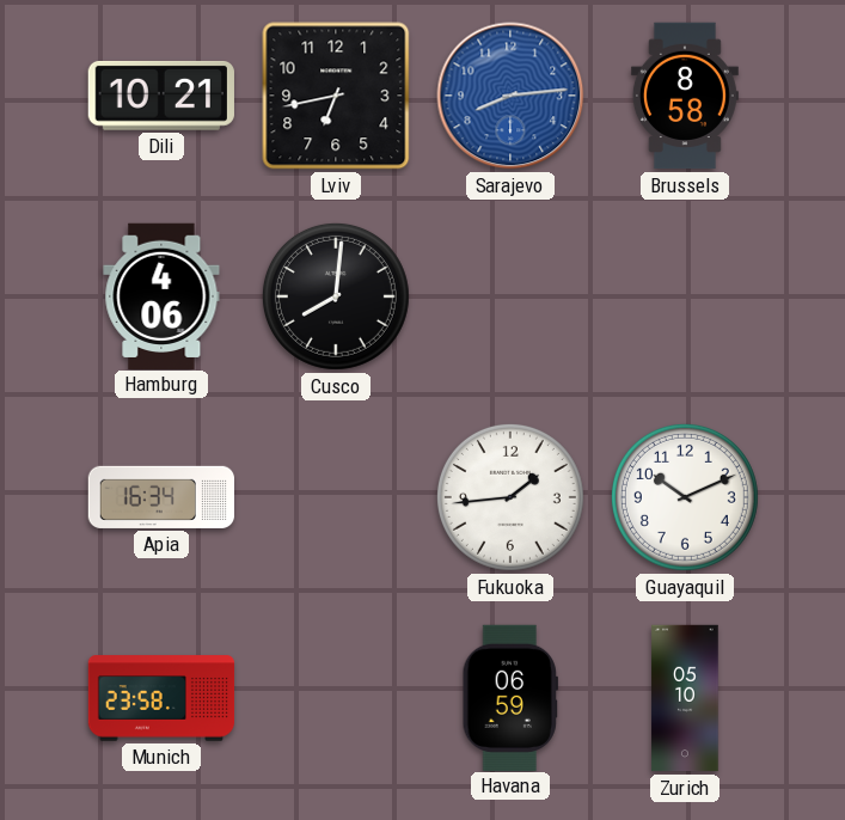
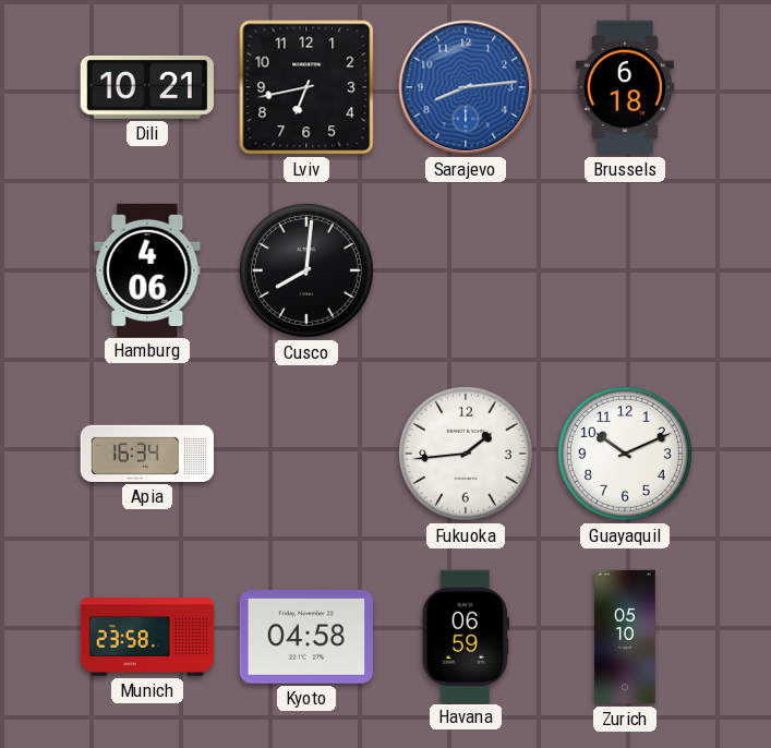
Brussels: 8:58 -> 6:18
Kyoto: none -> 04:58
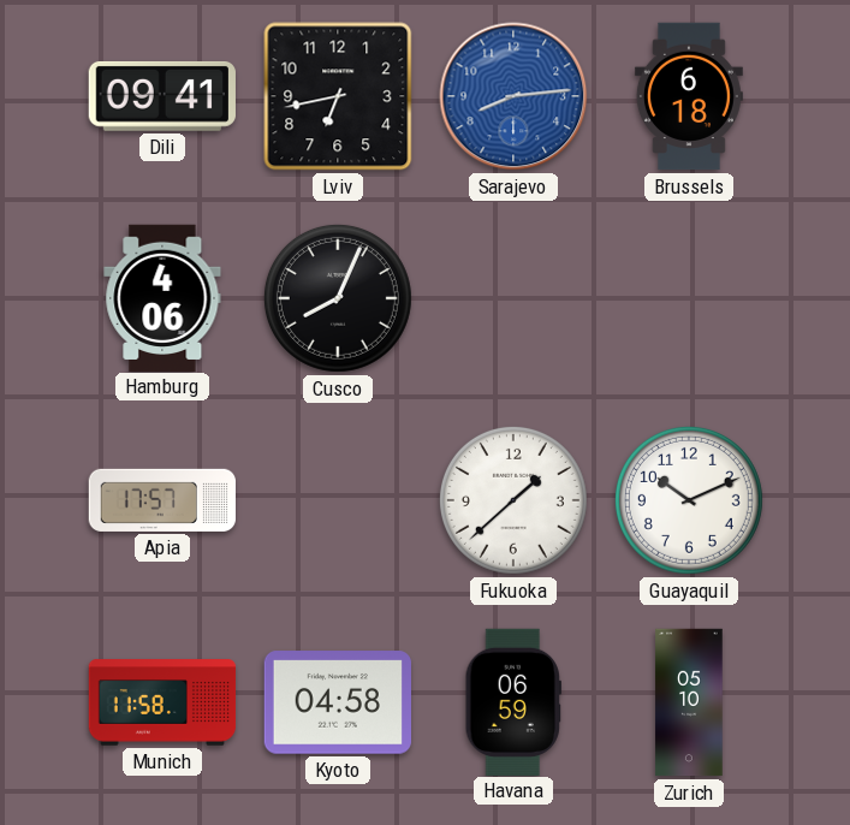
Dili: 10:21 -> 09:41
Cusco: 8:01 -> 8:04
Apia: 16:34 -> 17:57
Fukuoka: 1:44 -> 1:38
Munich: 23:58 -> 11:58
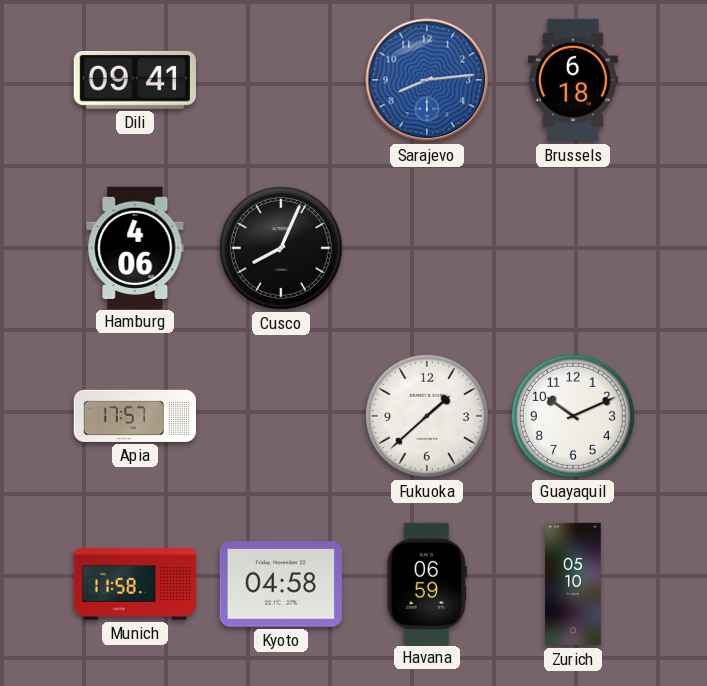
Lviv: 6:43 -> none
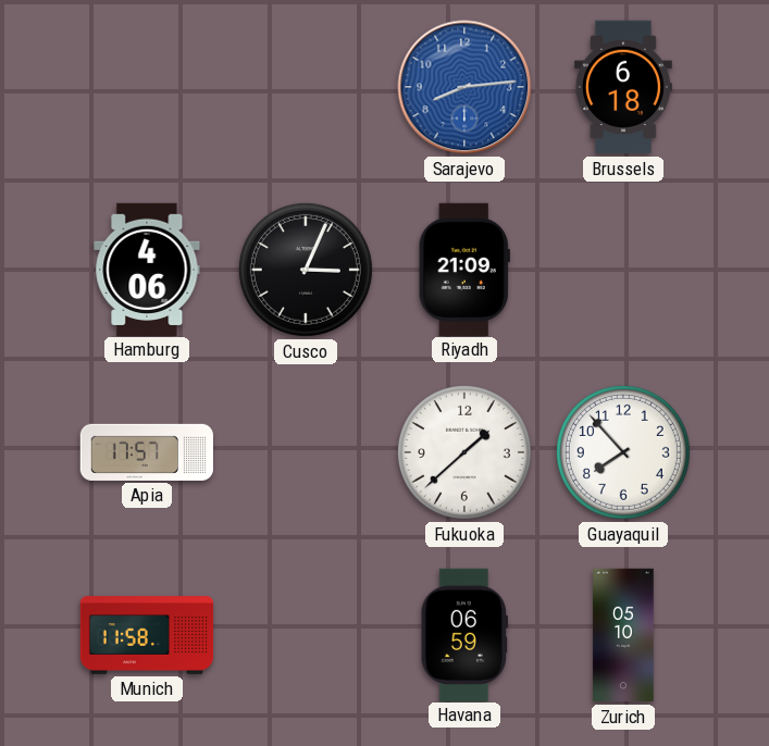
Dili: 09:41 -> none
Cusco: 8:04 -> 3:04
Riyadh: none -> 21:09
Guayaquil: 10:11 -> 7:53
Kyoto: 04:58 -> none
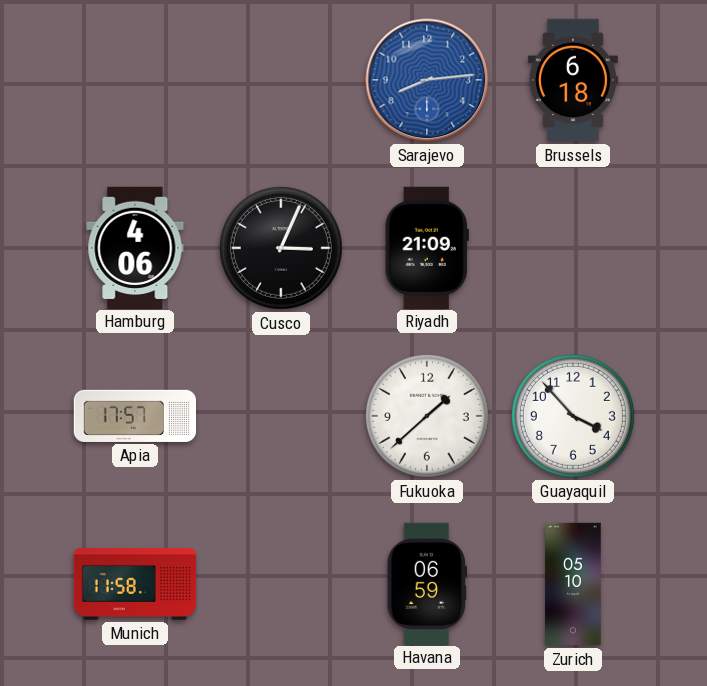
Guayaquil: 7:53 -> 3:53
